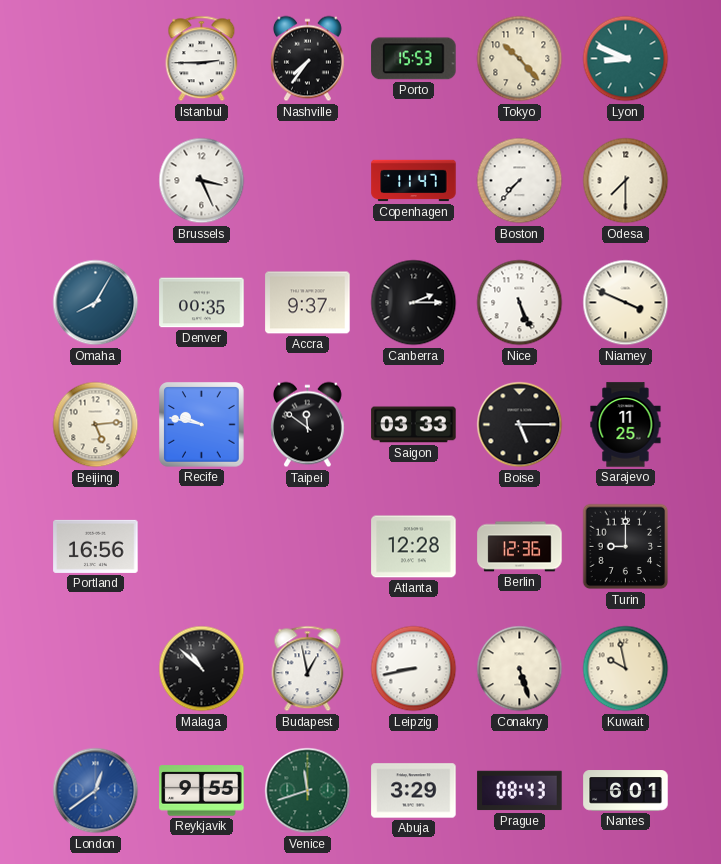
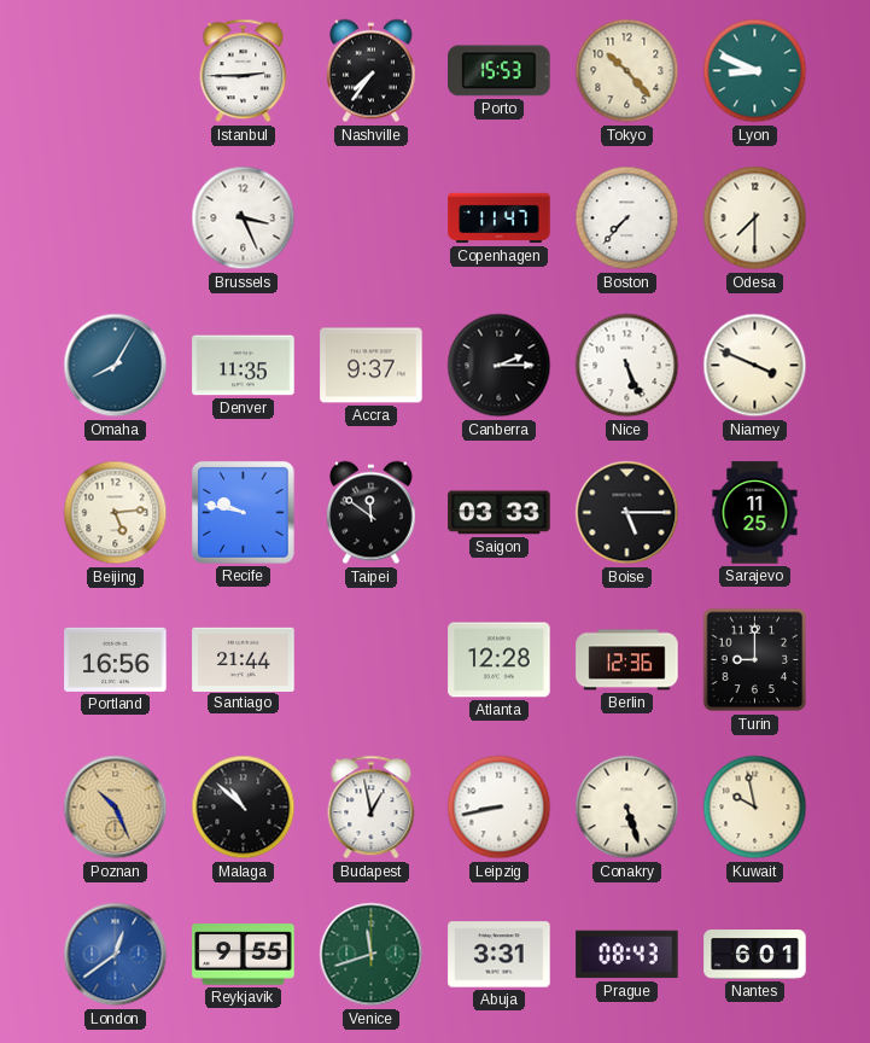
Denver: 00:35 -> 11:35
Santiago: none -> 21:44
Poznan: none -> 10:26
Abuja: 3:29 -> 3:31
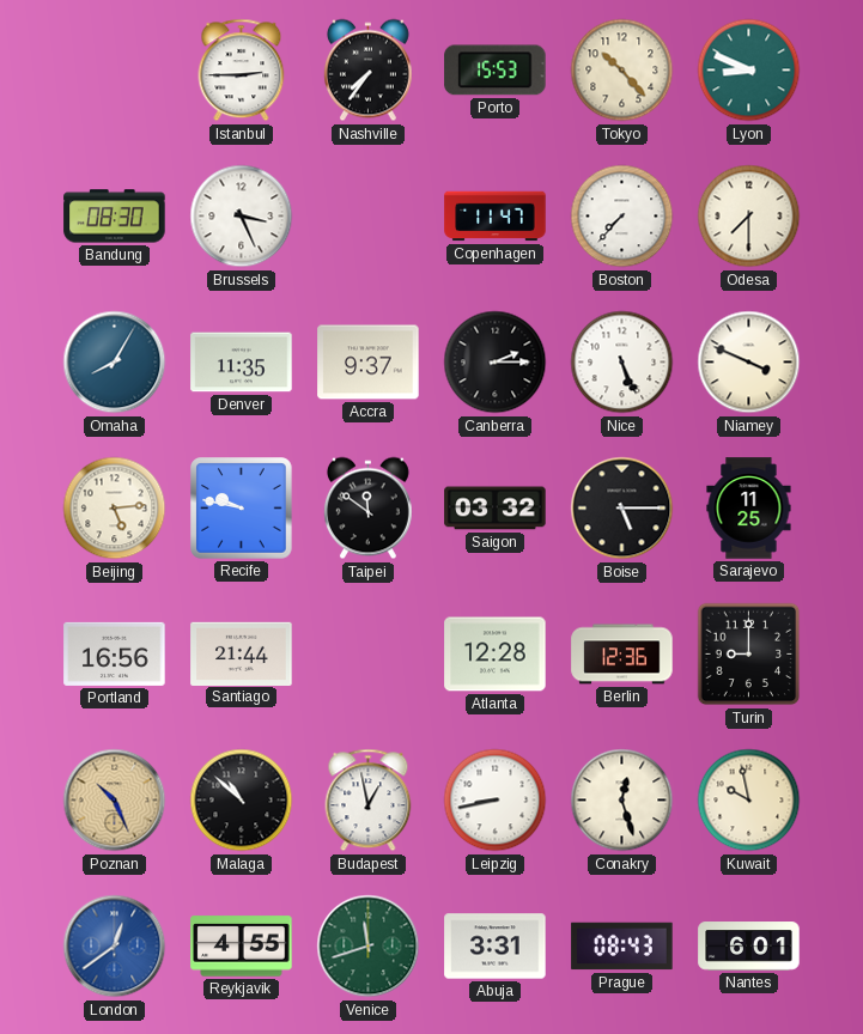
Bandung: none -> 08:30
Saigon: 03:33 -> 03:32
Conakry: 5:27 -> 12:27
Reykjavik: 9:55 -> 4:55
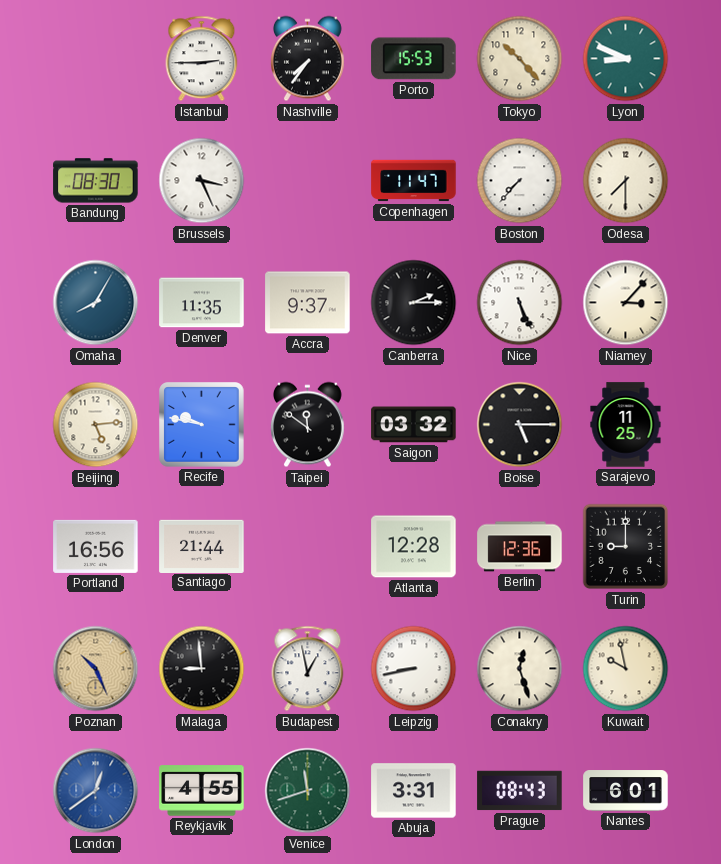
Niamey: 3:49 -> 3:07
Malaga: 10:52 -> 8:59
